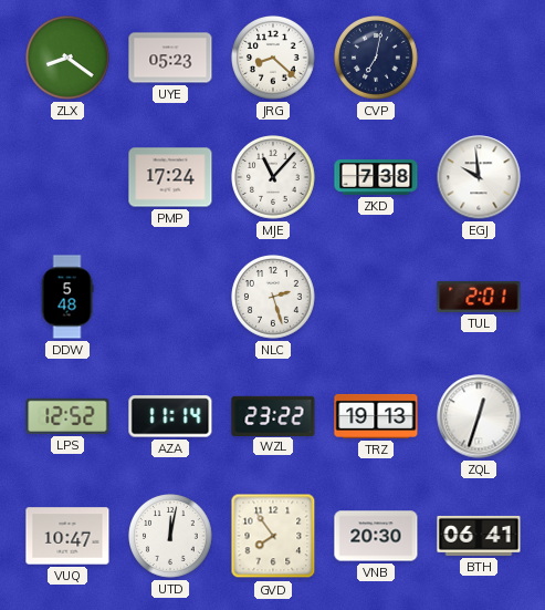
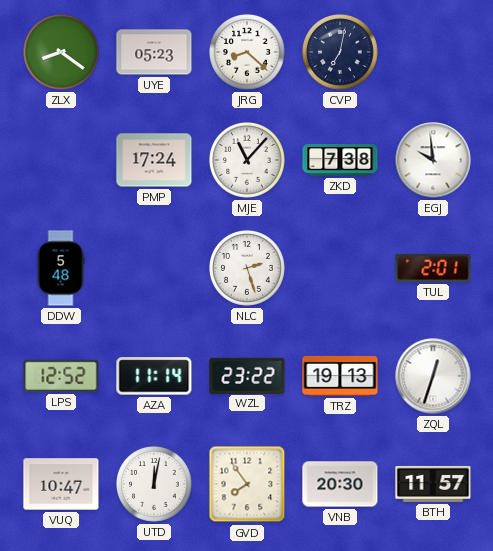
BTH: 06:41 -> 11:57
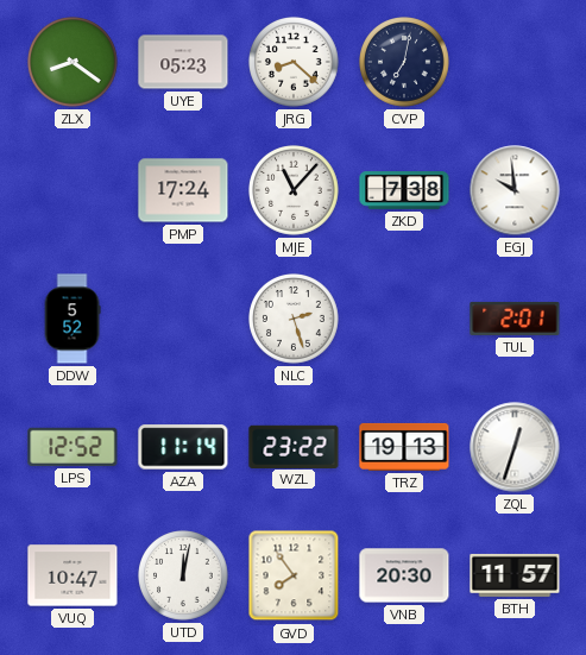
DDW: 5:48 -> 5:52
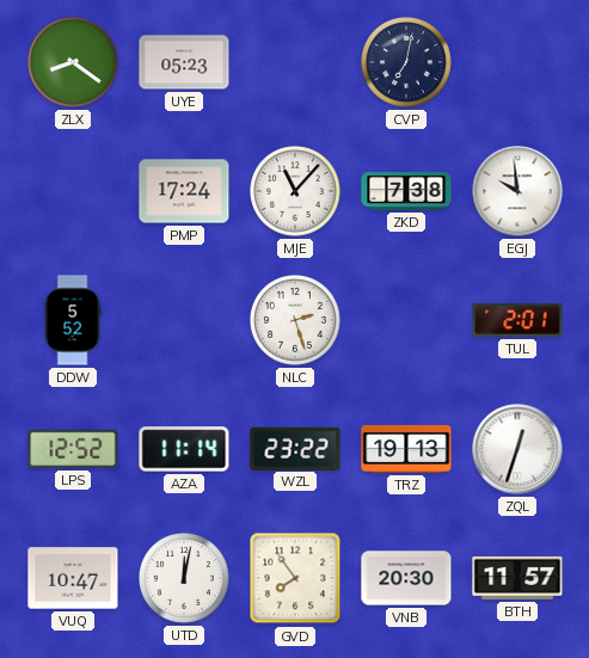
JRG: 8:22 -> none
